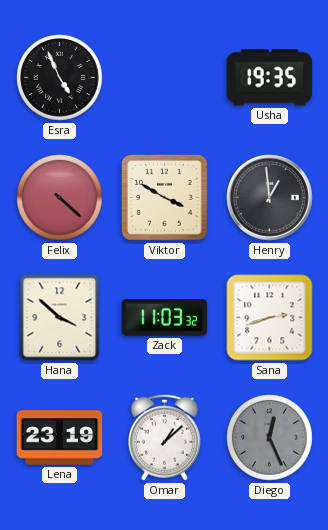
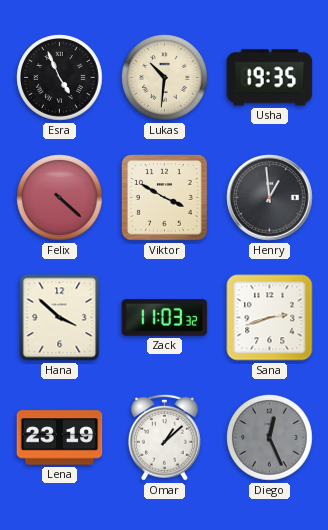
Lukas: none -> 10:31
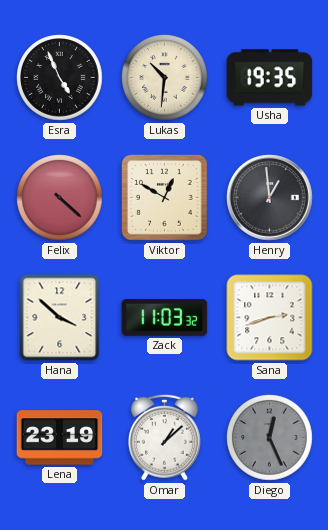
Viktor: 3:50 -> 12:50
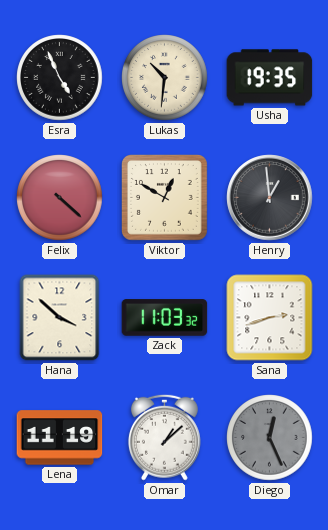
Lena: 23:19 -> 11:19
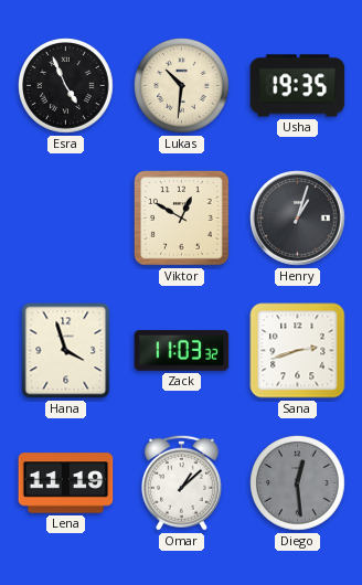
Felix: 4:22 -> none
Henry: 12:59 -> 1:03
Hana: 3:52 -> 3:57
Diego: 12:26 -> 12:29
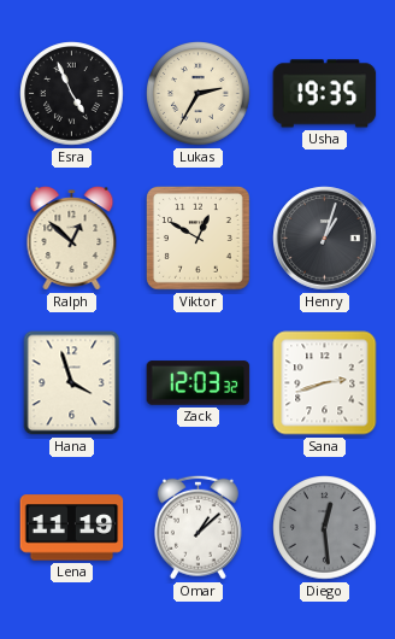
Lukas: 10:31 -> 2:35
Ralph: none -> 12:52
Zack: 11:03 -> 12:03
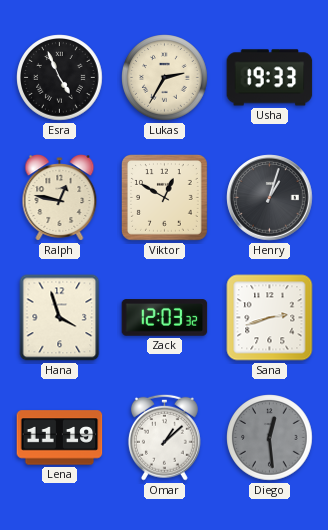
Usha: 19:35 -> 19:33
Ralph: 12:52 -> 12:47
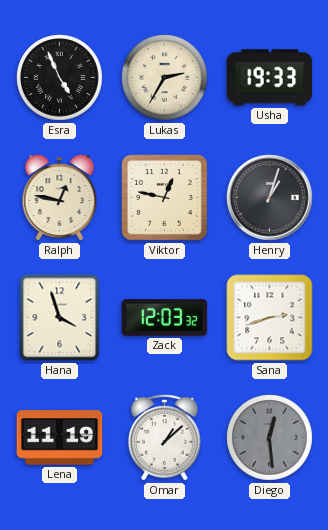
Viktor: 12:50 -> 12:47
